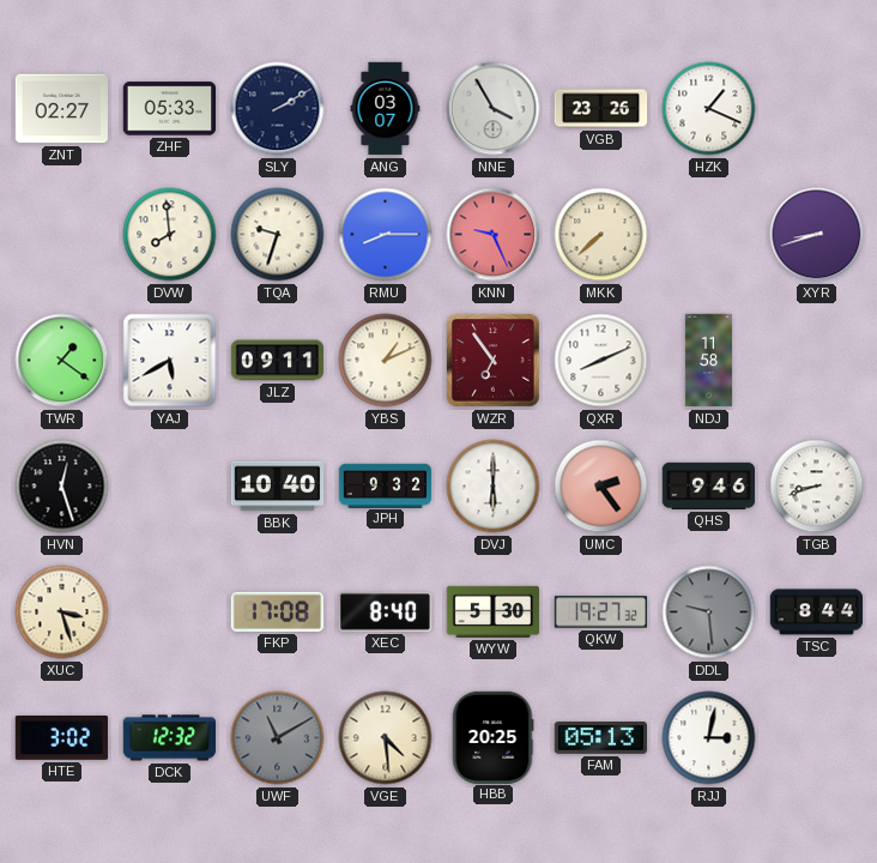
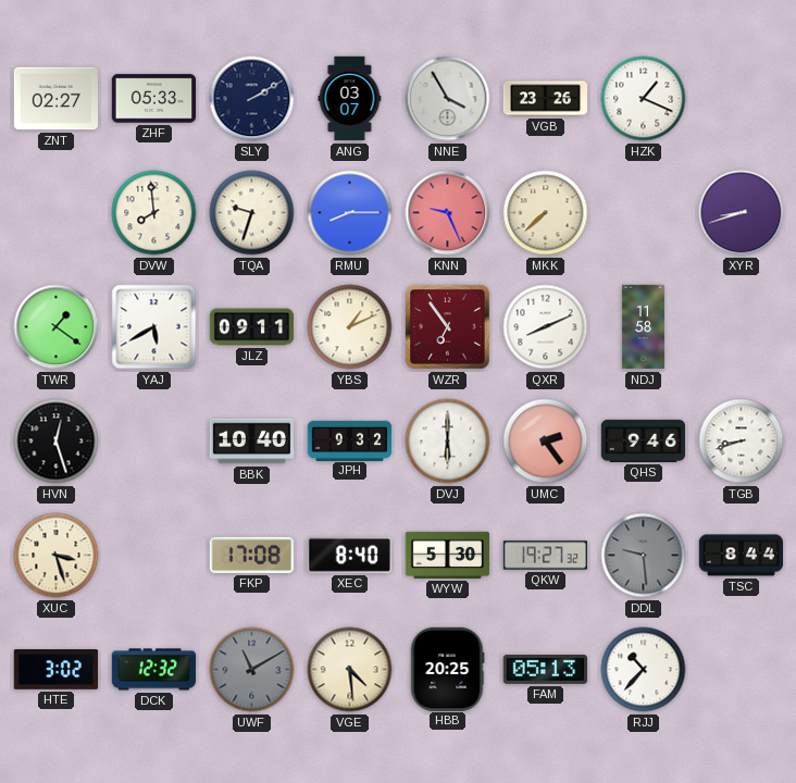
RJJ: 3:02 -> 10:37
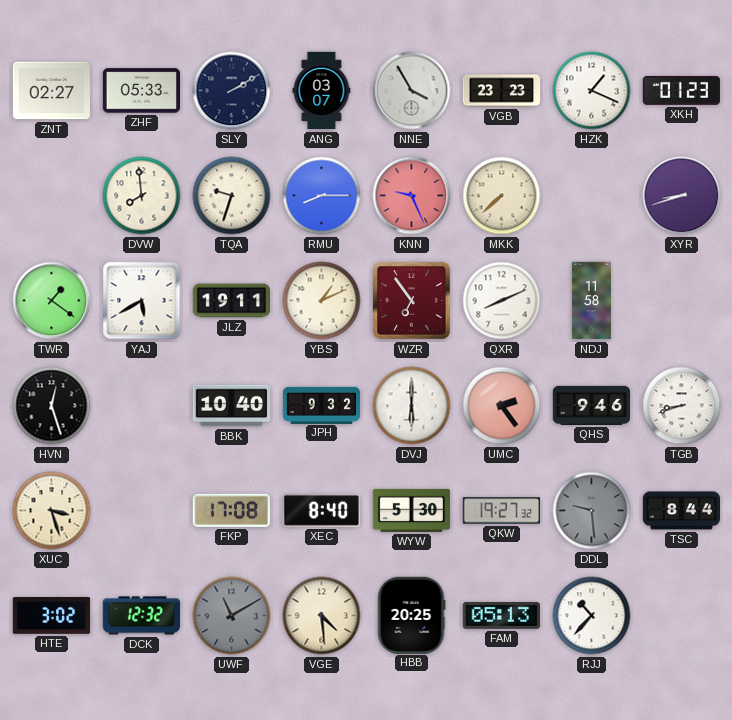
VGB: 23:26 -> 23:23
XKH: none -> 01:23
JLZ: 09:11 -> 19:11
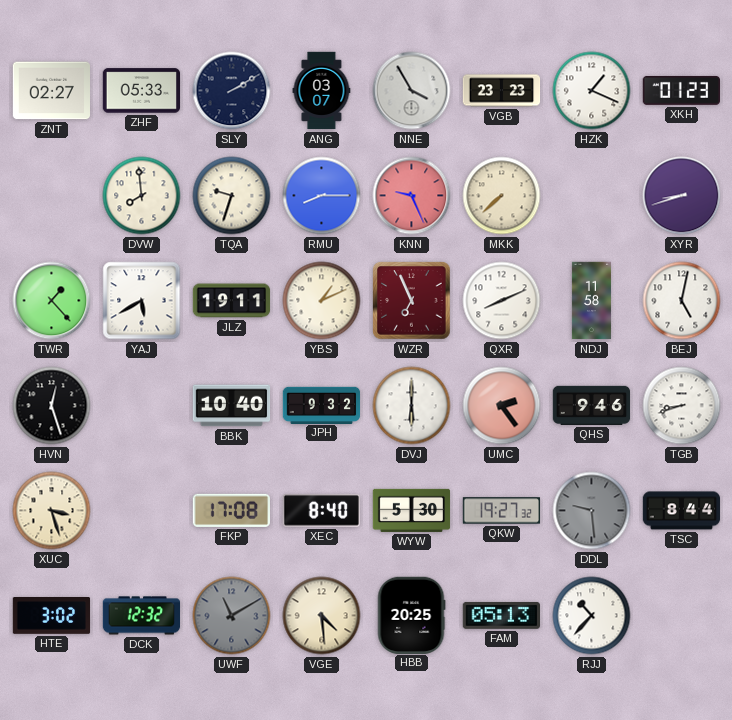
TWR: 1:21 -> 1:23
WZR: 6:54 -> 6:56
BEJ: none -> 5:02
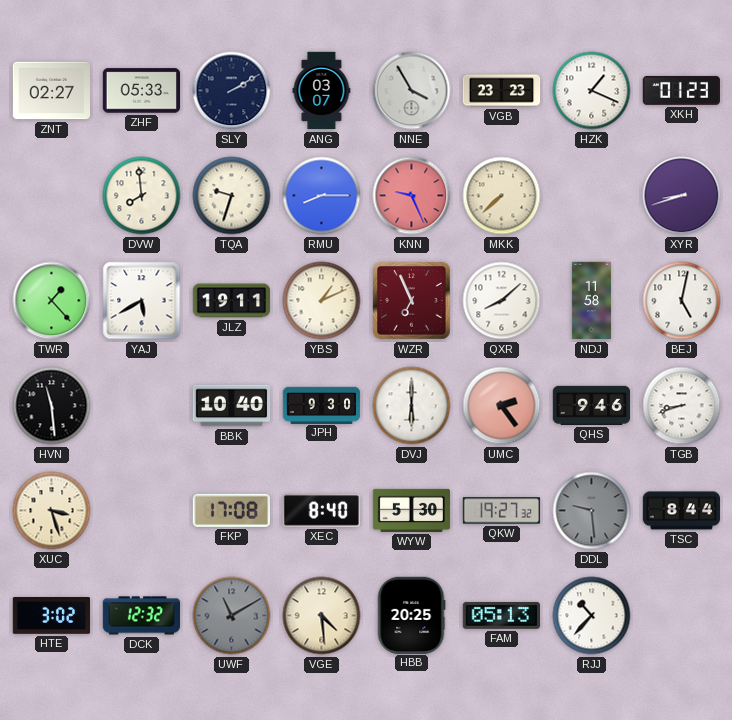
QXR: 8:11 -> 8:08
HVN: 12:27 -> 11:29
JPH: 9:32 -> 9:30
